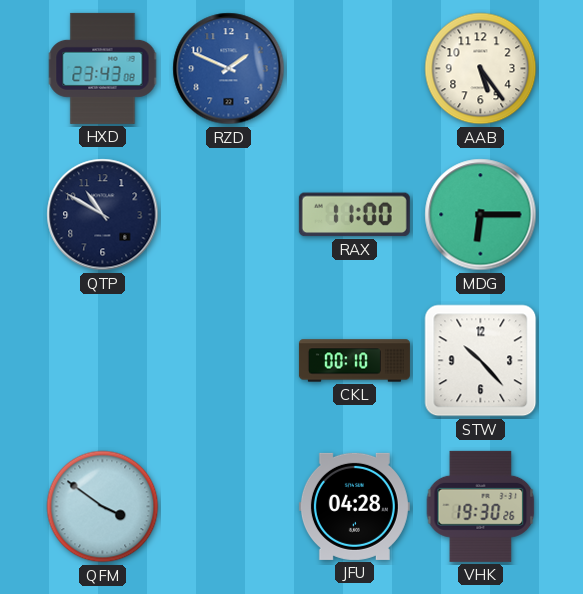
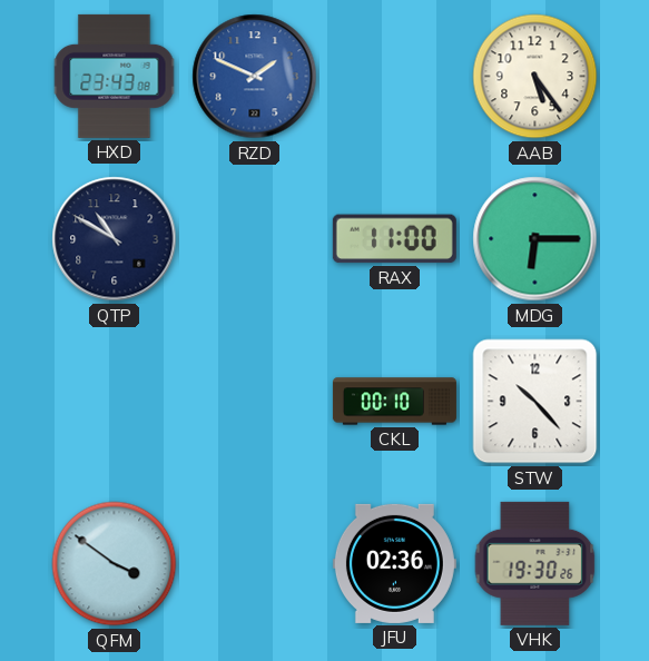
JFU: 04:28 -> 02:36
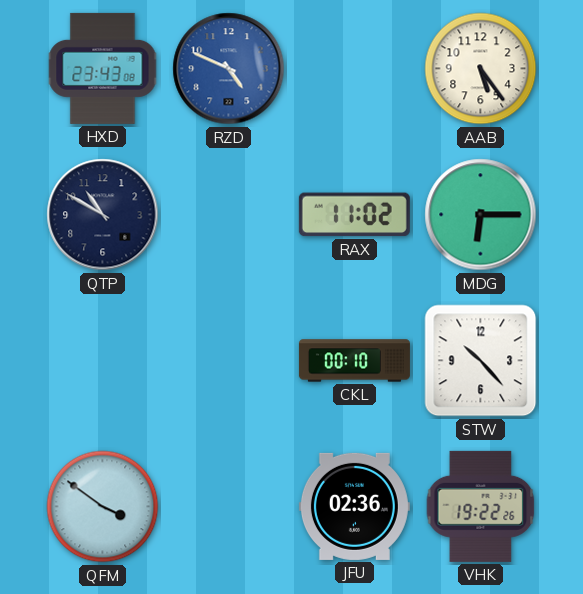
RZD: 1:49 -> 4:49
RAX: 11:00 -> 11:02
VHK: 19:30 -> 19:22
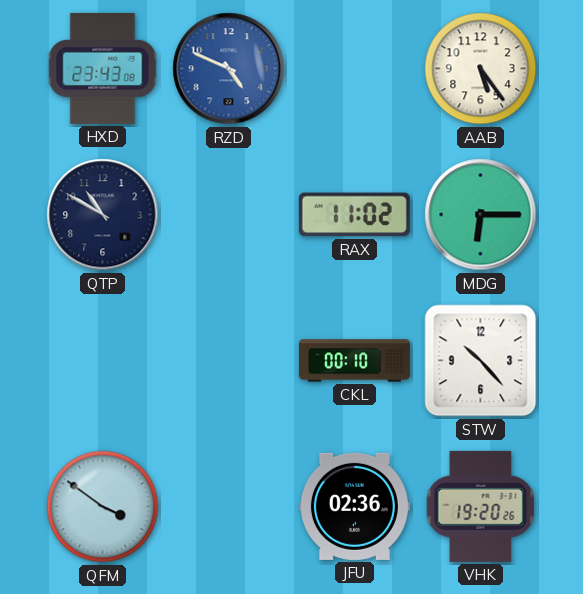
VHK: 19:22 -> 19:20
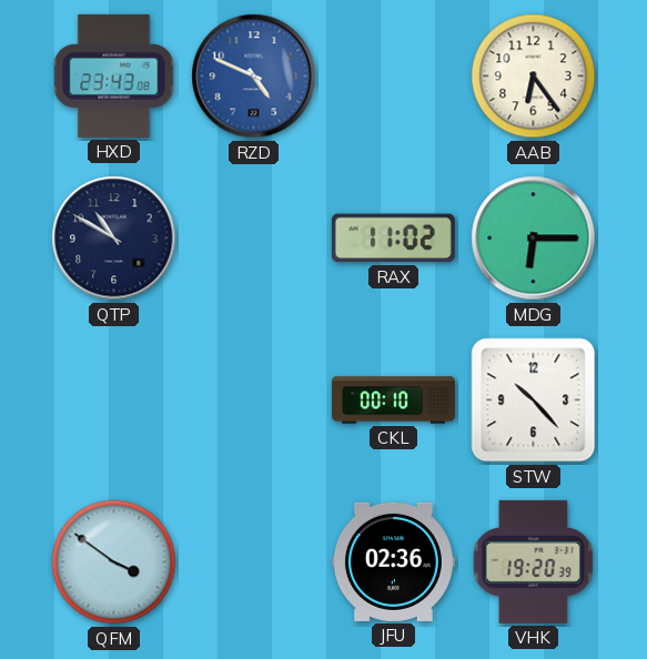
AAB: 5:24 -> 6:24
VHK: 19:20:26 -> 19:20:39
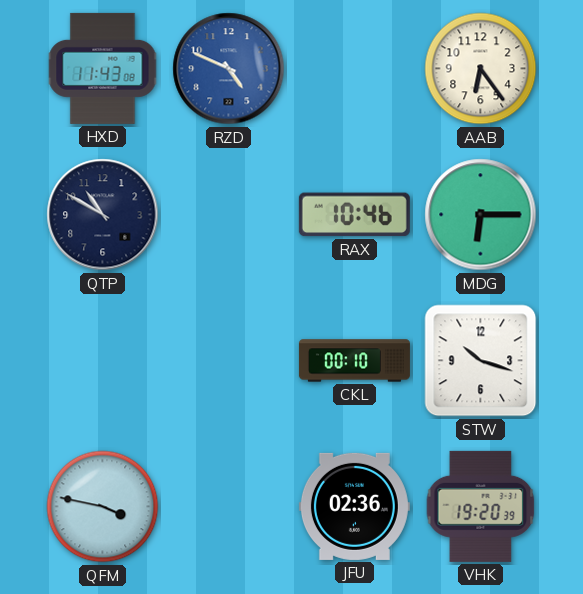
HXD: 23:43 -> 11:43
RAX: 11:02 -> 10:46
STW: 10:23 -> 10:18
QFM: 3:51 -> 3:47
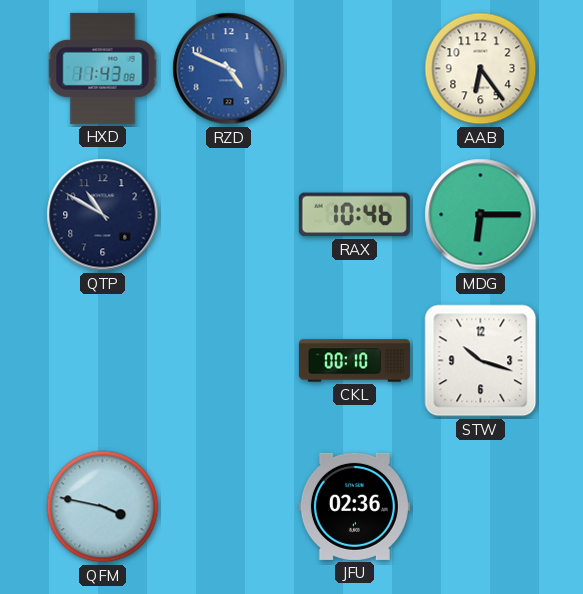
VHK: 19:20 -> none
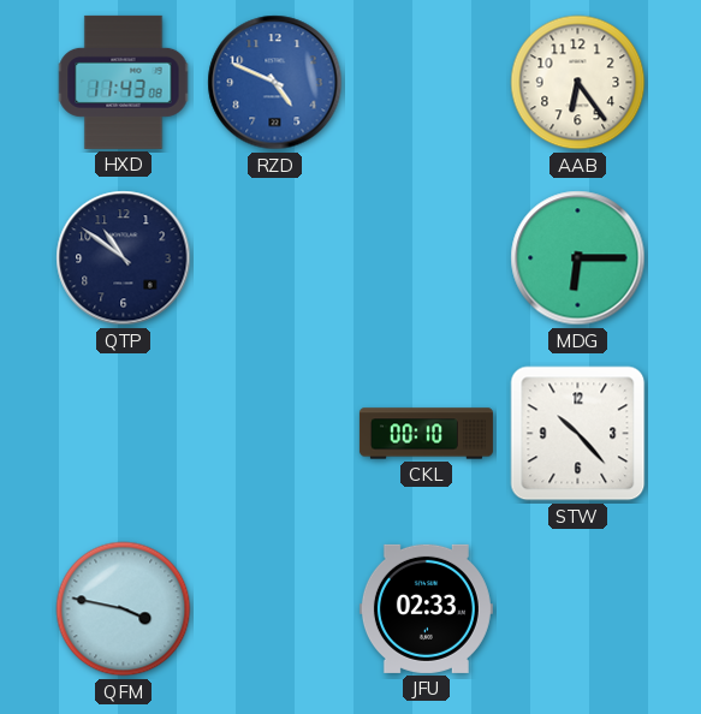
QTP: 10:50 -> 10:51
RAX: 10:46 -> none
STW: 10:18 -> 10:23
JFU: 02:36 -> 02:33
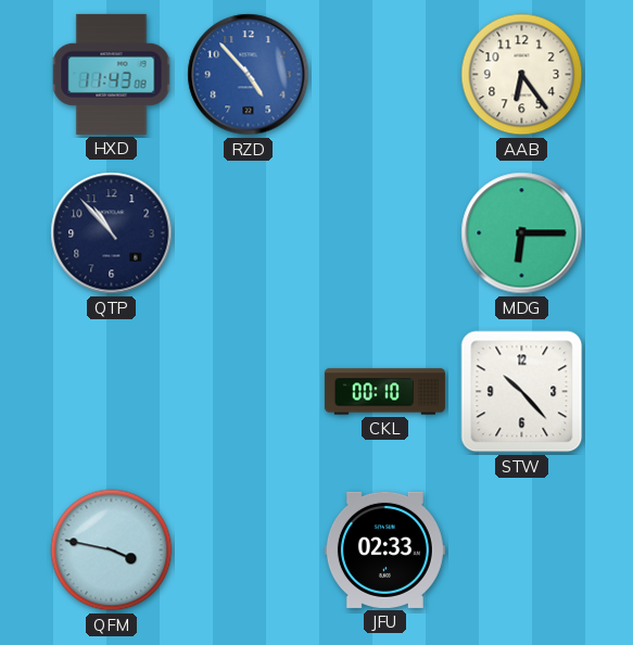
RZD: 4:49 -> 4:53
QTP: 10:51 -> 10:53
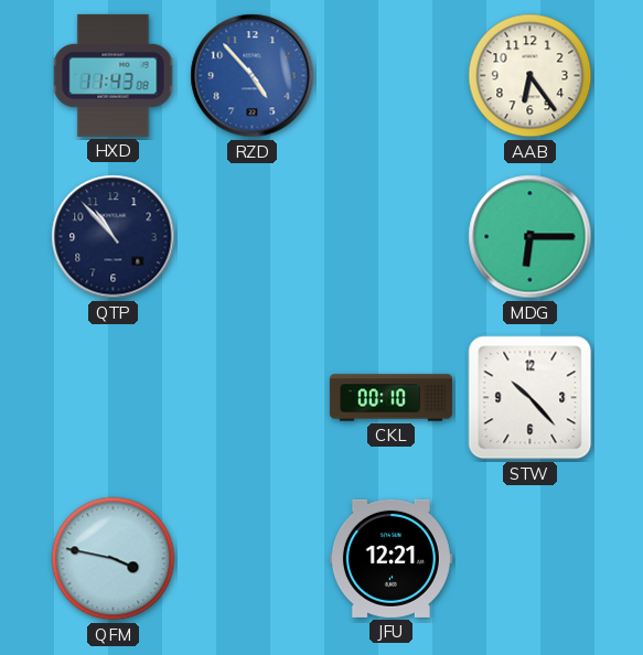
JFU: 02:33 -> 12:21
